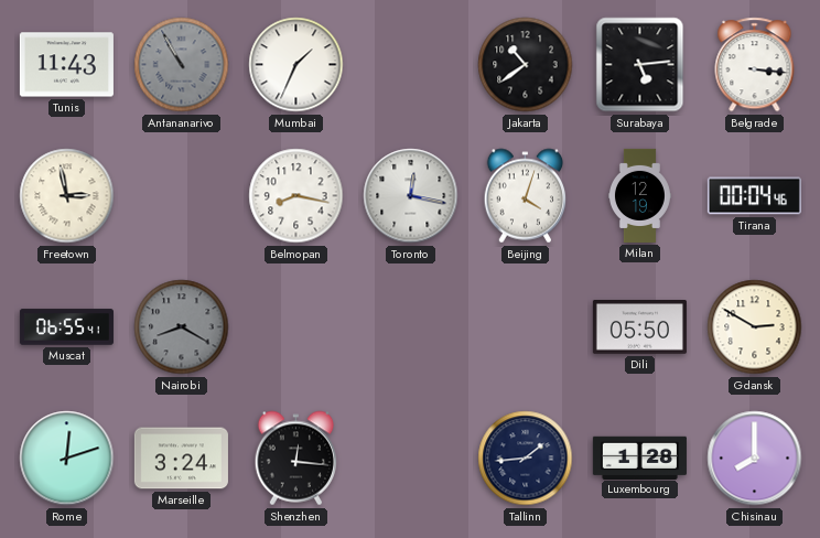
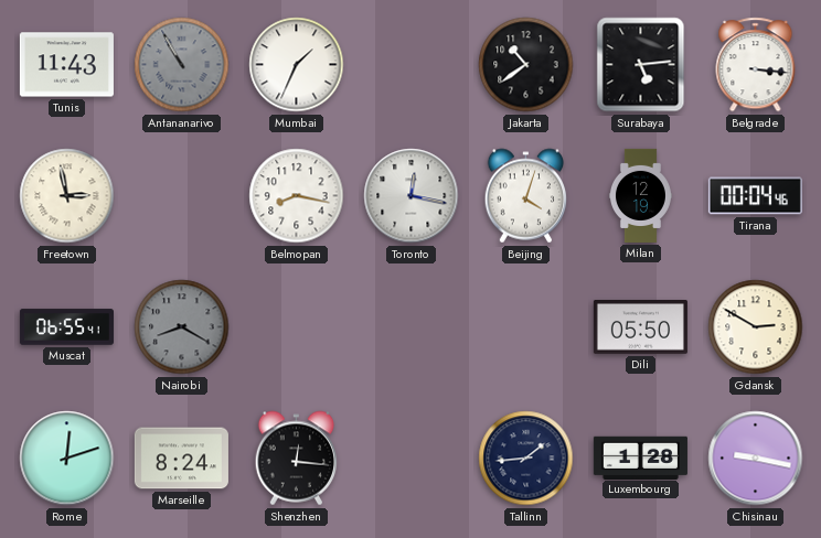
Marseille: 3:24 -> 8:24
Chisinau: 8:00 -> 9:17
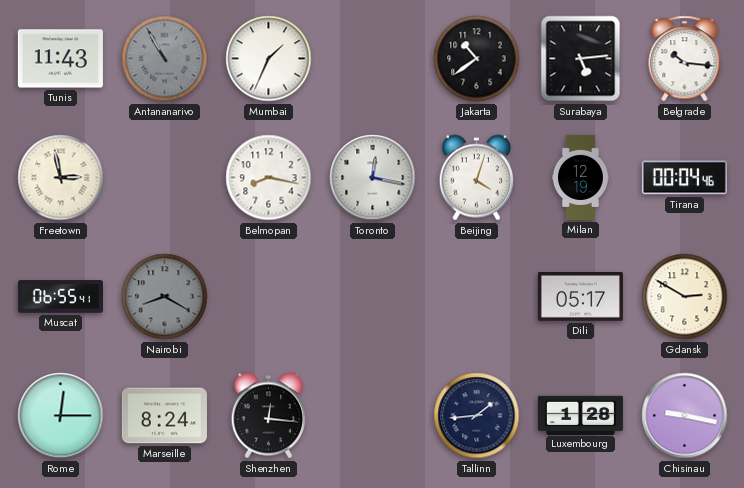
Belgrade: 3:16 -> 10:16
Dili: 05:50 -> 05:17
Rome: 12:12 -> 12:15
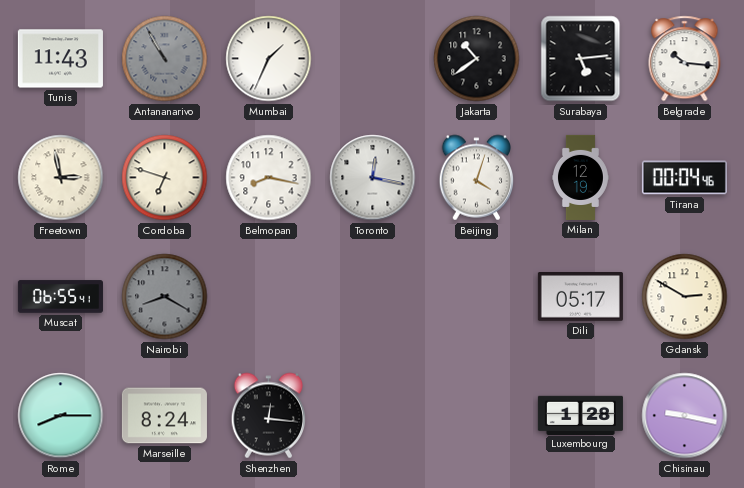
Cordoba: none -> 6:48
Rome: 12:15 -> 8:15
Tallinn: 1:44 -> none
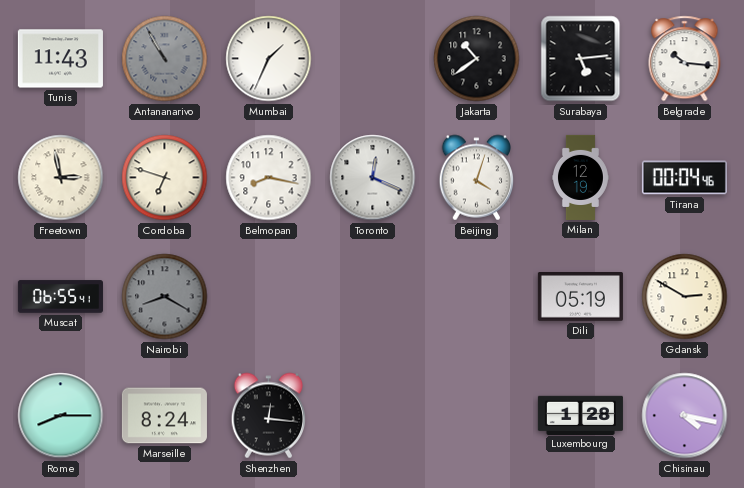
Toronto: 12:17 -> 12:19
Dili: 05:17 -> 05:19
Chisinau: 9:17 -> 4:17
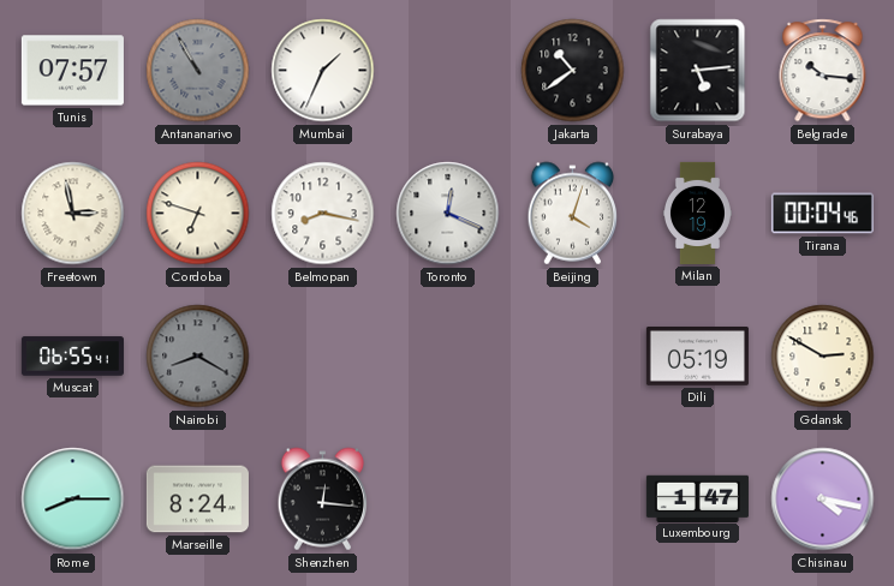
Tunis: 11:43 -> 07:57
Luxembourg: 1:28 -> 1:47
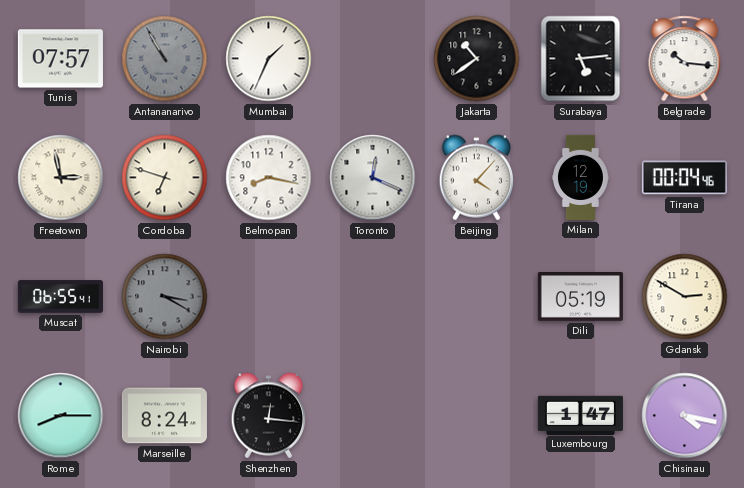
Beijing: 4:03 -> 4:07
Nairobi: 8:20 -> 3:20
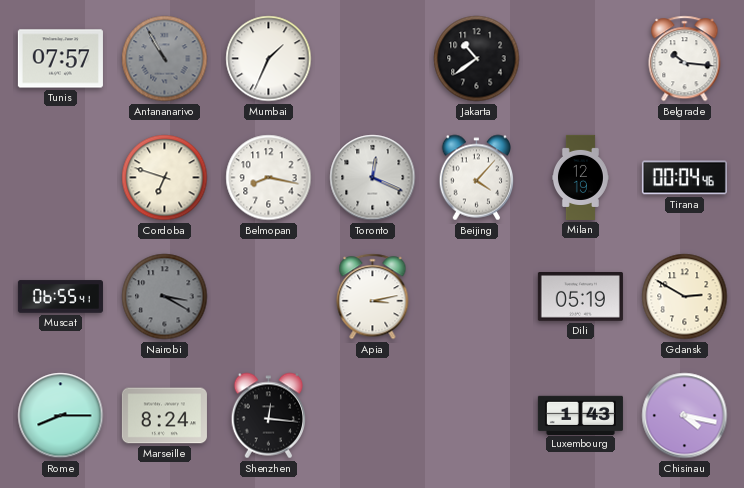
Surabaya: 5:14 -> none
Freetown: 2:58 -> none
Apia: none -> 3:13
Luxembourg: 1:47 -> 1:43
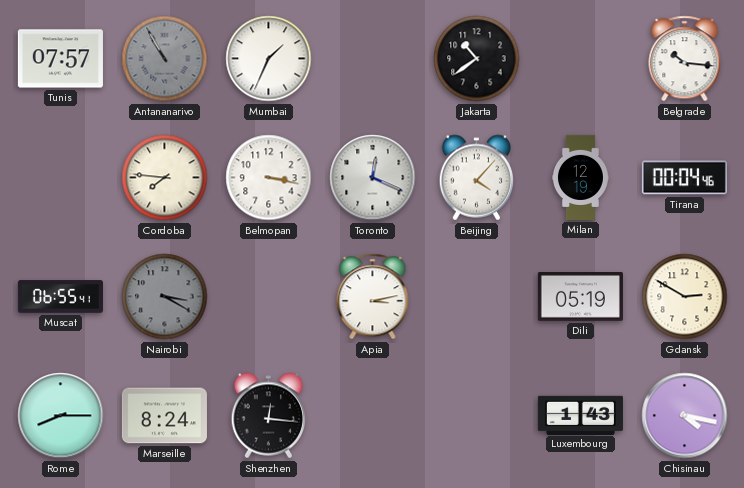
Cordoba: 6:48 -> 7:46
Belmopan: 8:17 -> 3:17
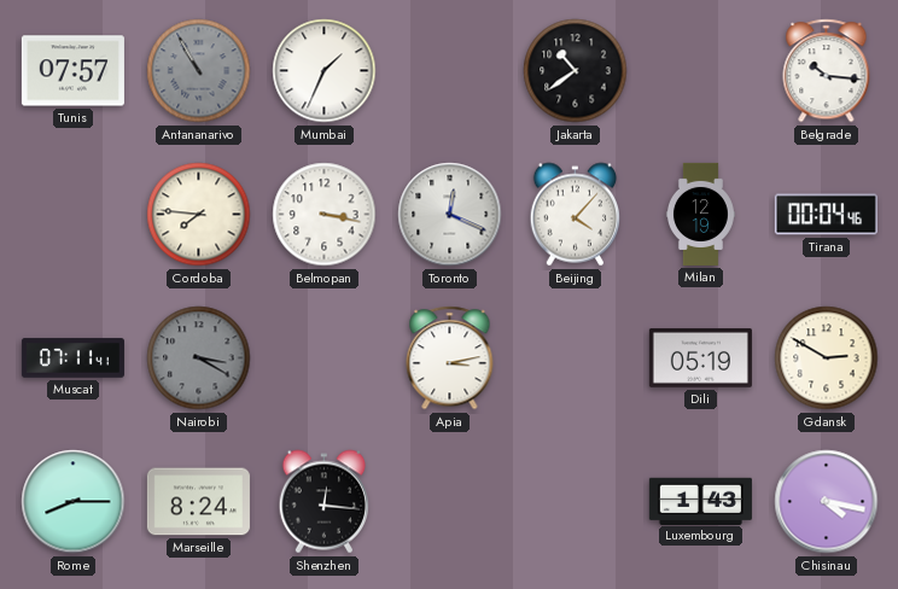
Muscat: 06:55 -> 07:11
